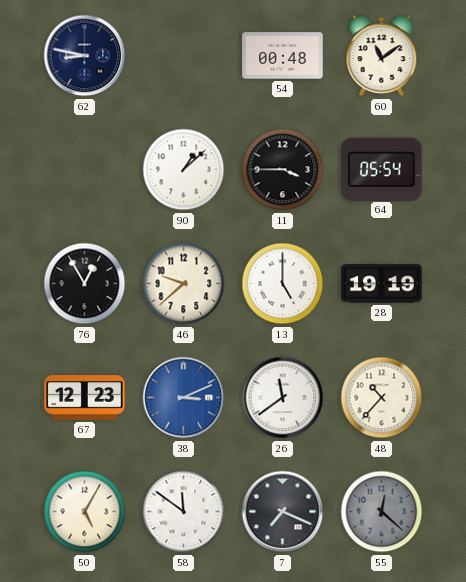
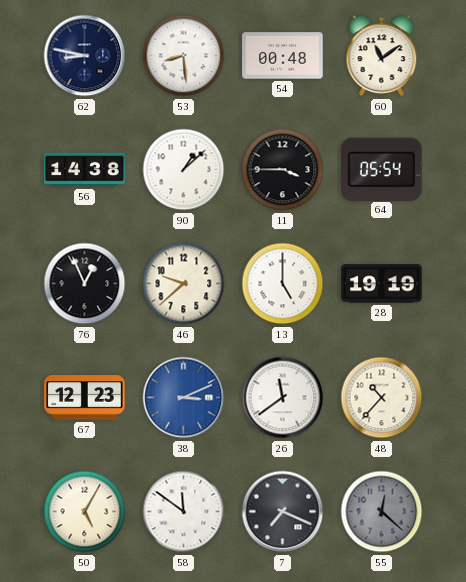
53: none -> 8:29
56: none -> 14:38
76: 12:55 -> 12:56
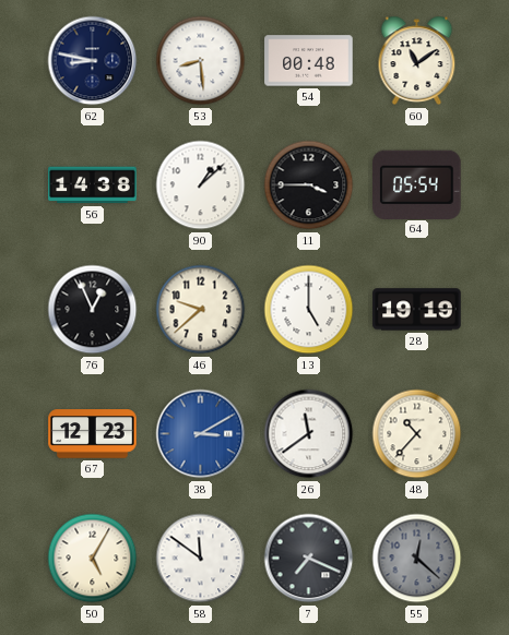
38: 3:11 -> 3:10
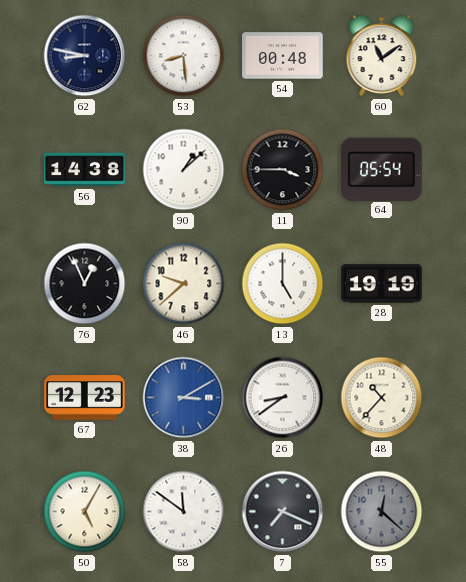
26: 11:39 -> 8:39
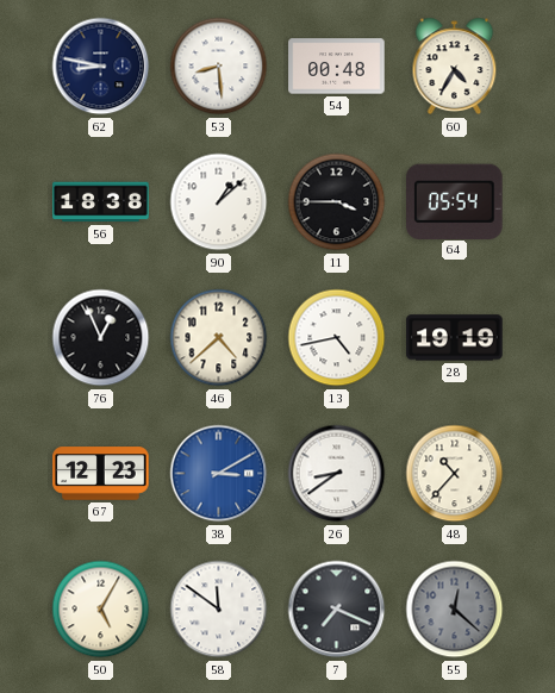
60: 11:09 -> 4:35
56: 14:38 -> 18:38
46: 9:38 -> 4:38
13: 5:00 -> 4:43
